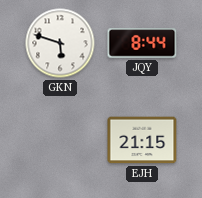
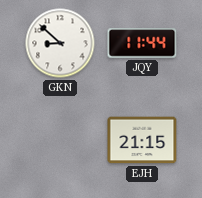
GKN: 5:48 -> 8:52
JQY: 8:44 -> 11:44
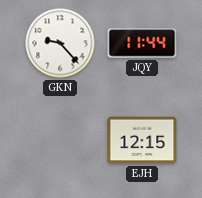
GKN: 8:52 -> 9:23
EJH: 21:15 -> 12:15
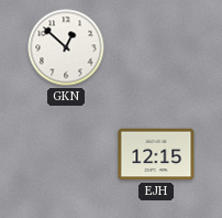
GKN: 9:23 -> 12:52
JQY: 11:44 -> none
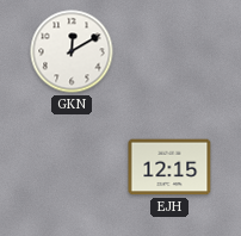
GKN: 12:52 -> 12:10
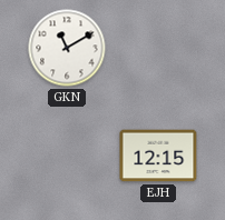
GKN: 12:10 -> 11:10
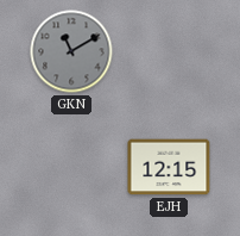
GKN dial: white -> grey
